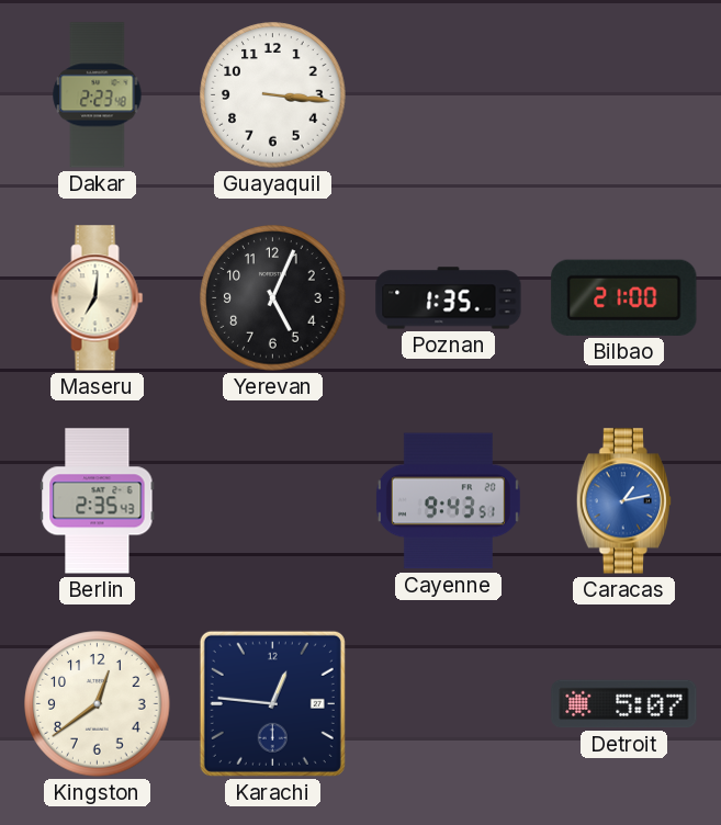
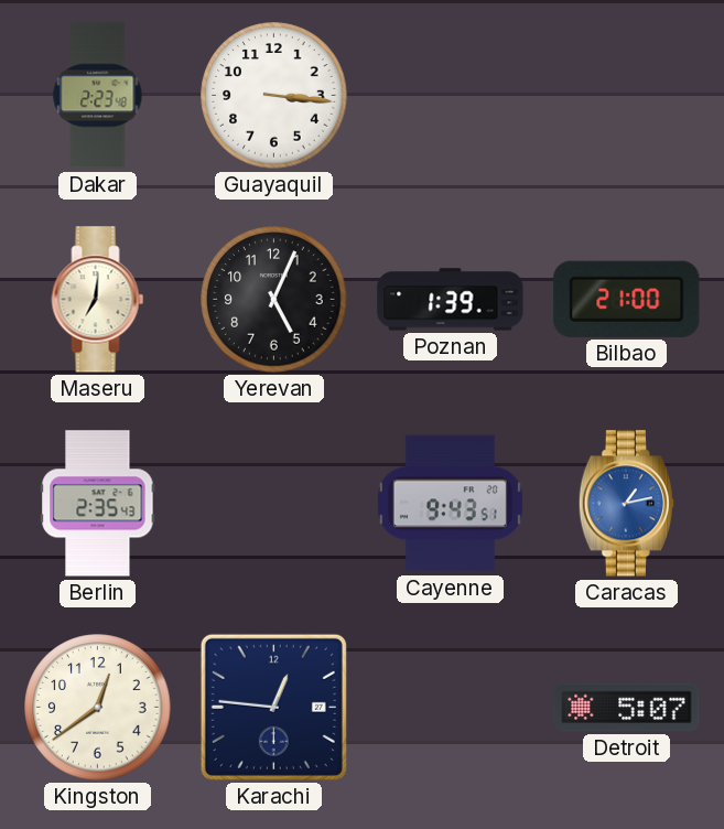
Poznan: 1:35 -> 1:39
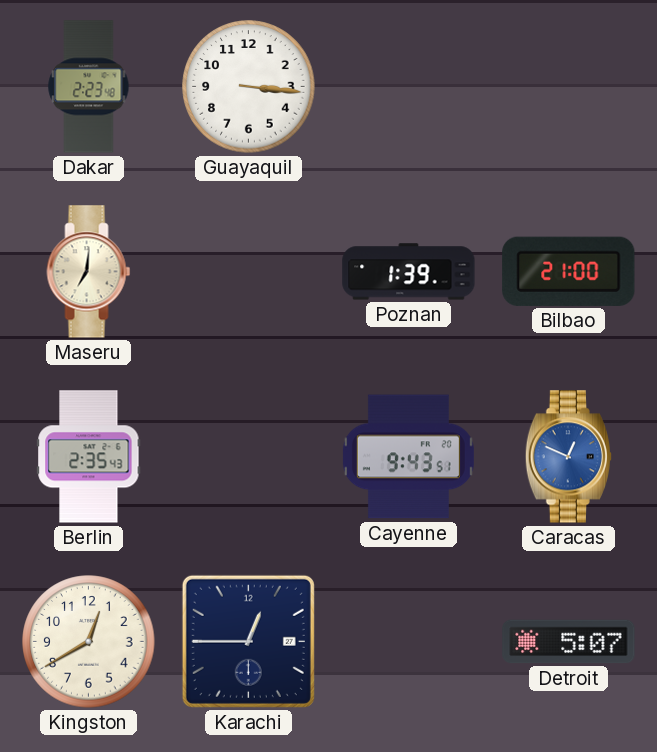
Yerevan: 5:04 -> none
Caracas: 1:13 -> 12:49
Kingston: 12:39 -> 12:40
Karachi: 12:46 -> 12:45
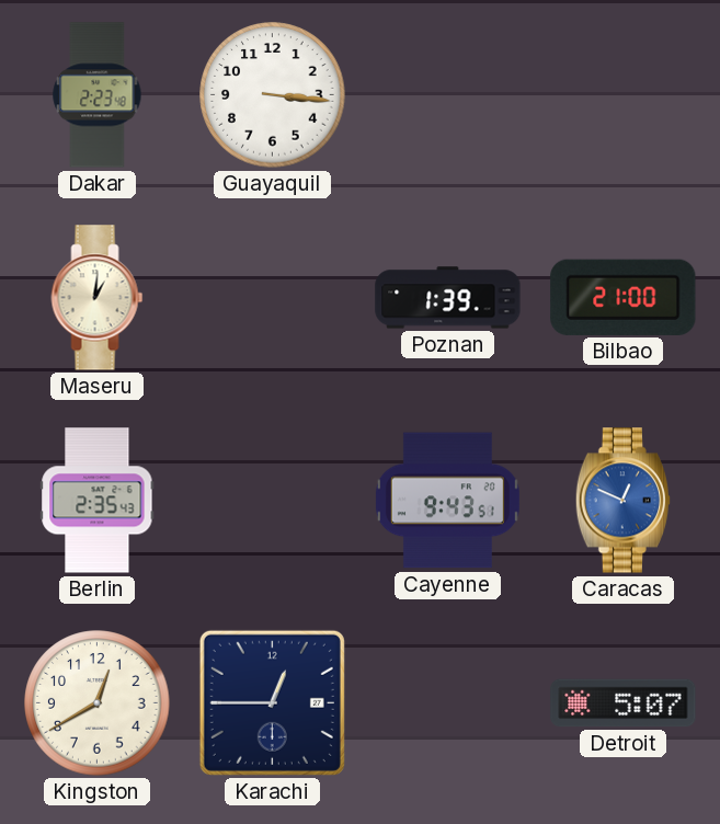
Maseru: 7:01 -> 1:01
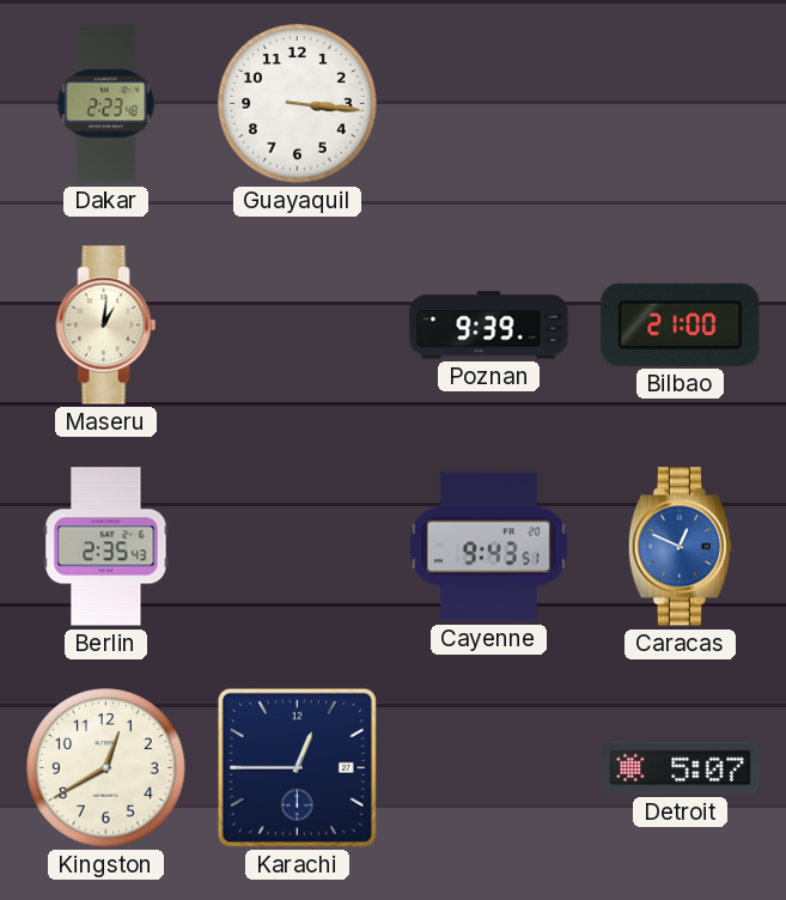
Poznan: 1:39 -> 9:39
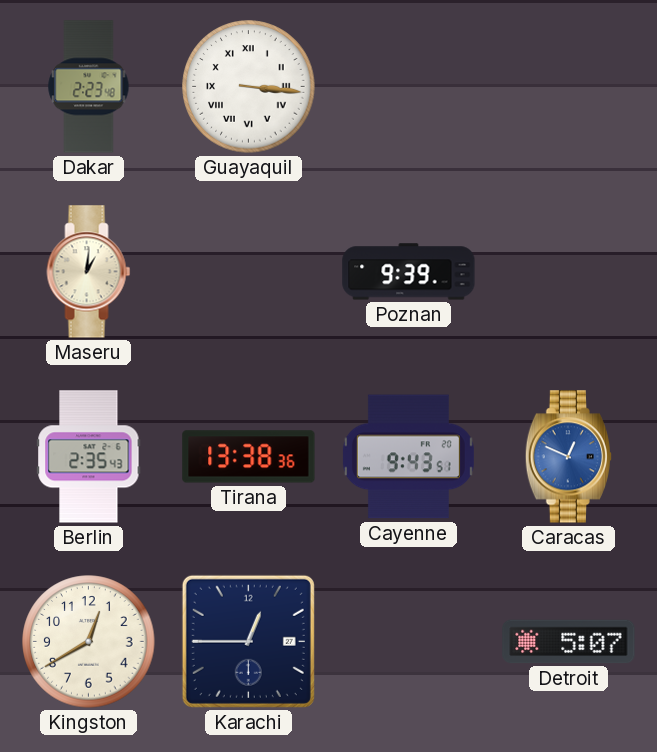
Guayaquil numerals: Arabic -> Roman
Bilbao: 21:00 -> none
Tirana: none -> 13:38
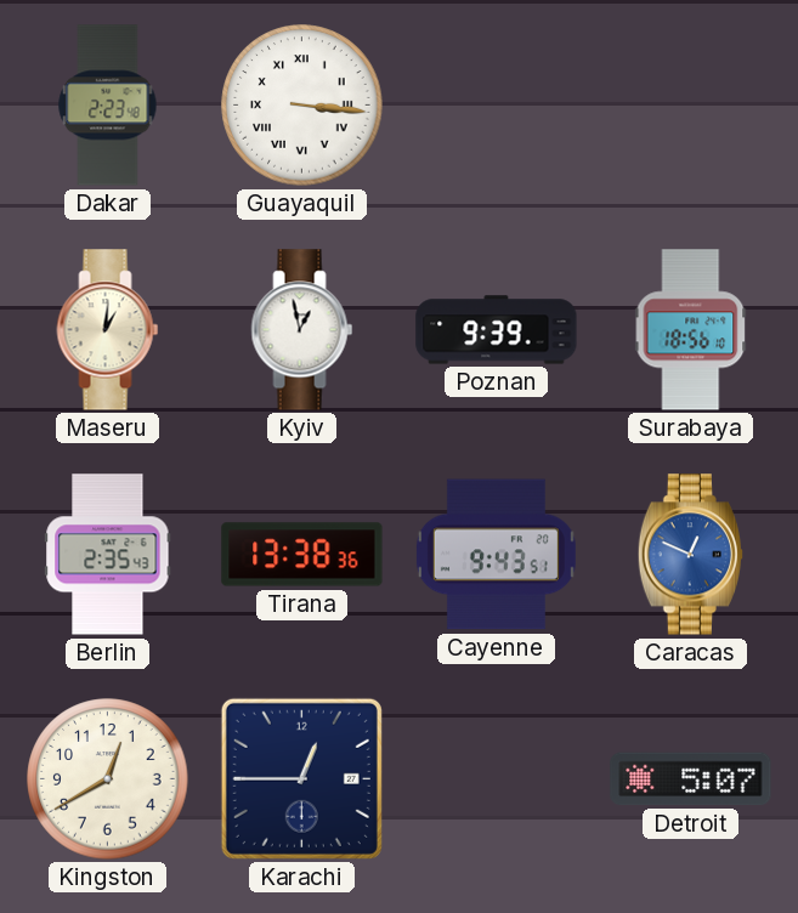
Kyiv: none -> 12:58
Surabaya: none -> 18:56
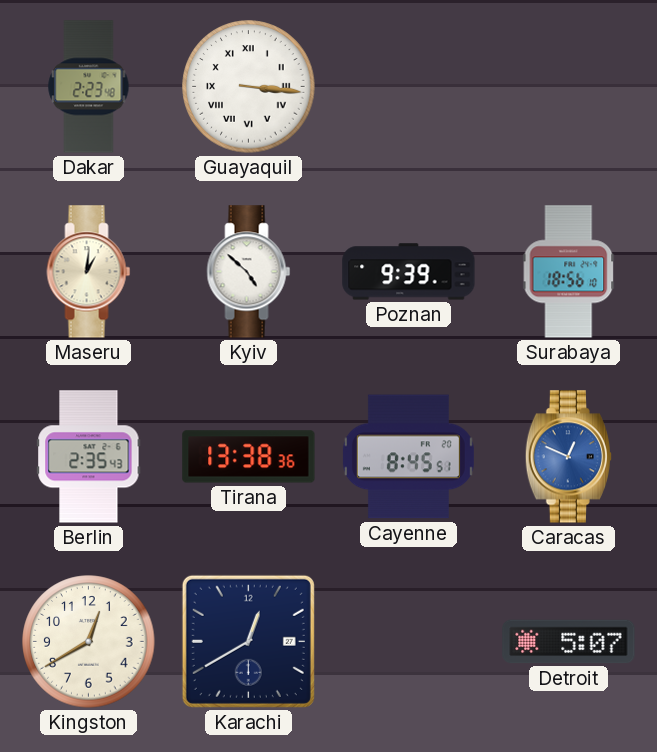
Kyiv: 12:58 -> 4:52
Cayenne: 9:43 -> 8:45
Karachi: 12:45 -> 12:40
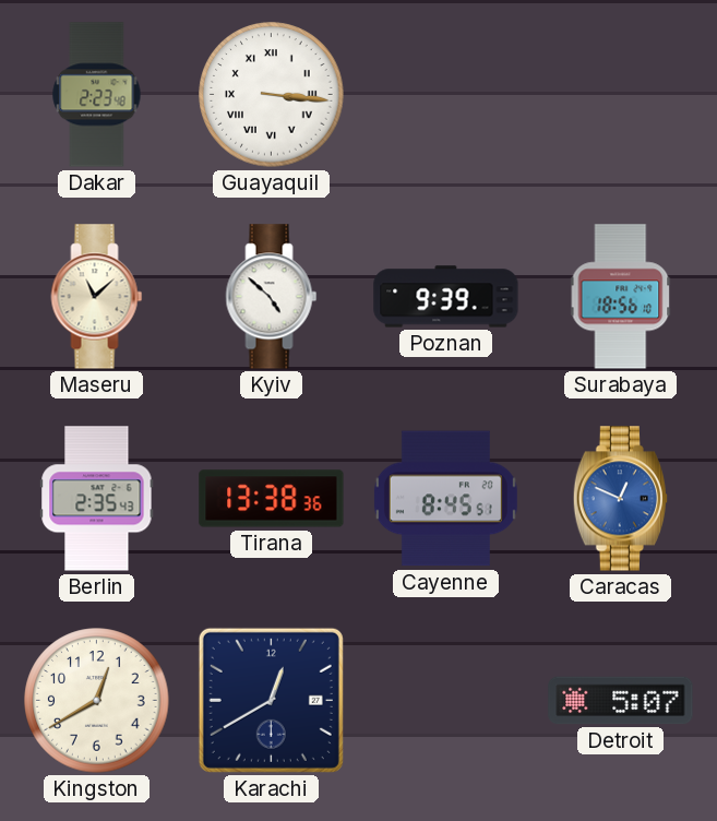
Maseru: 1:01 -> 11:08
